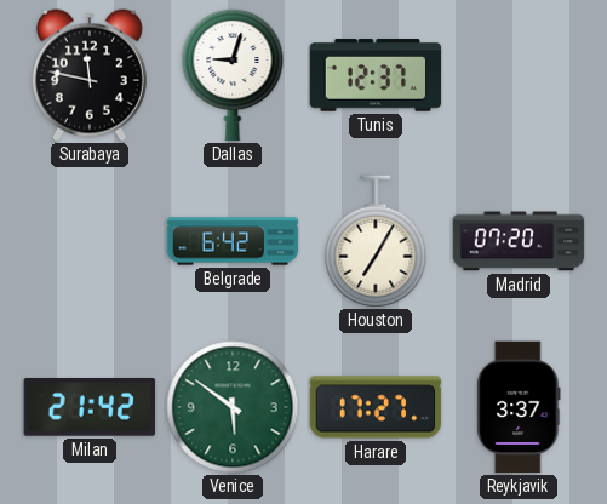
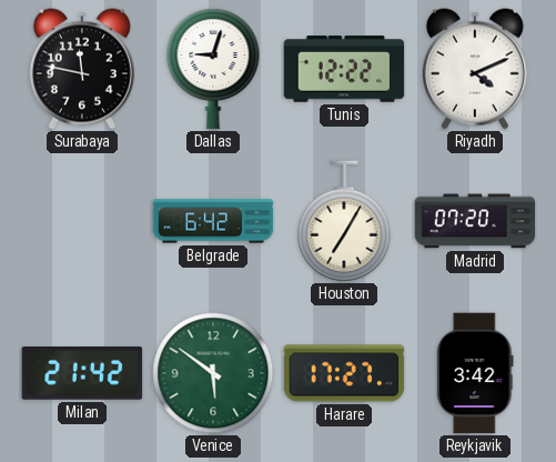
Tunis: 12:37 -> 12:22
Riyadh: none -> 4:11
Reykjavik: 3:37 -> 3:42
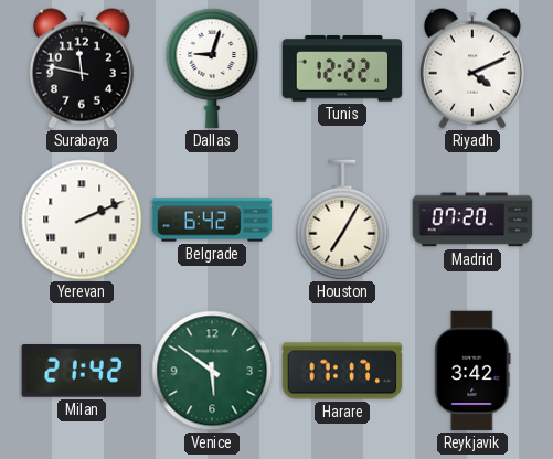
Yerevan: none -> 2:11
Harare: 17:27 -> 17:17
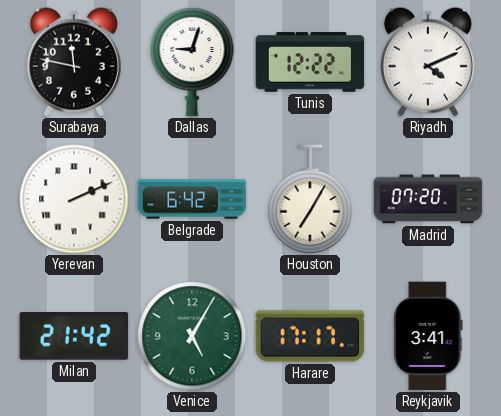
Venice: 5:51 -> 5:05
Reykjavik: 3:42 -> 3:41
